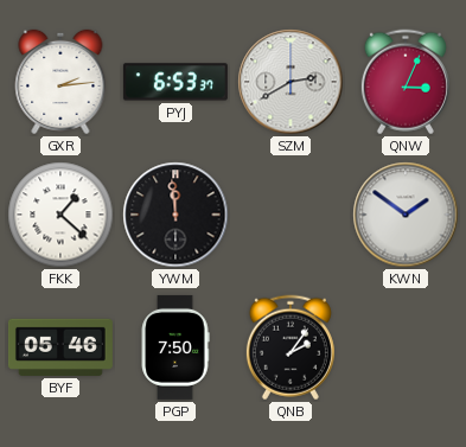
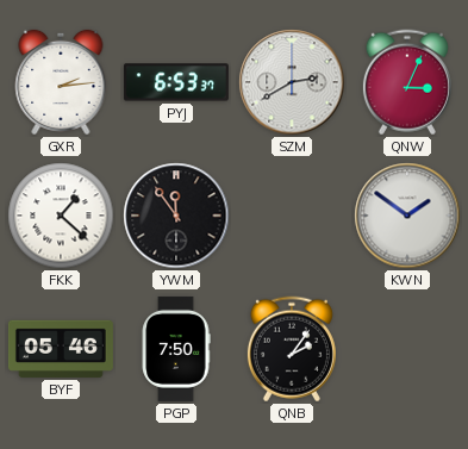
YWM: 11:59 -> 11:54
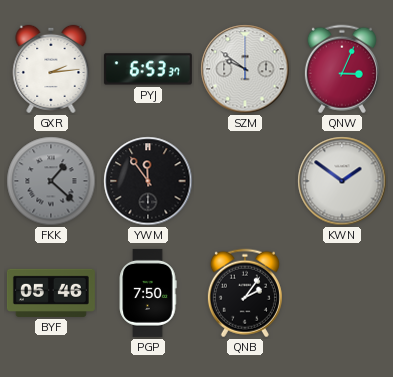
SZM: 2:40 -> 9:51
FKK dial: white -> grey
